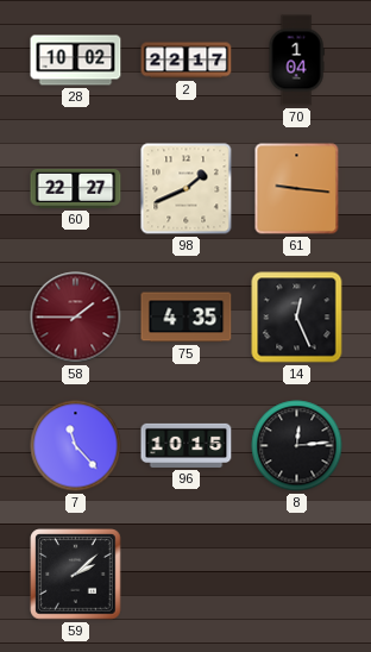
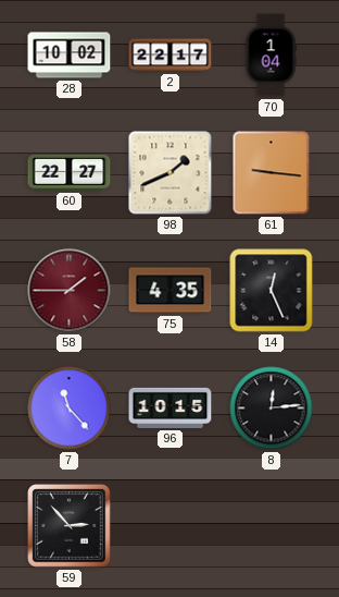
59: 2:08 -> 2:53
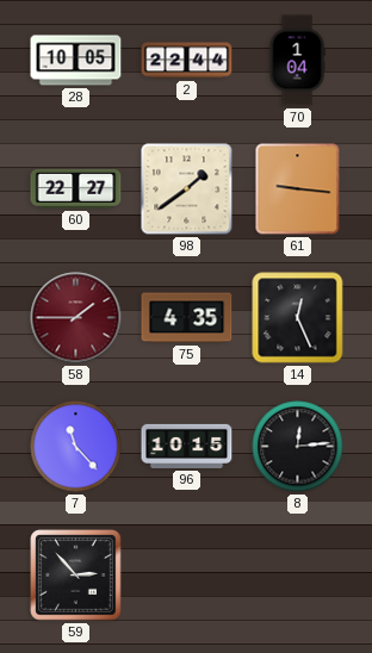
28: 10:02 -> 10:05
2: 22:17 -> 22:44
98: 1:41 -> 1:39
